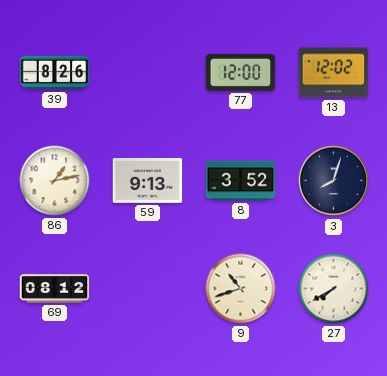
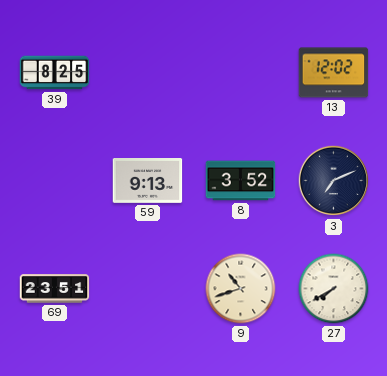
39: 8:26 -> 8:25
77: 12:00 -> none
86: 1:13 -> none
3: 8:03 -> 7:11
69: 08:12 -> 23:51
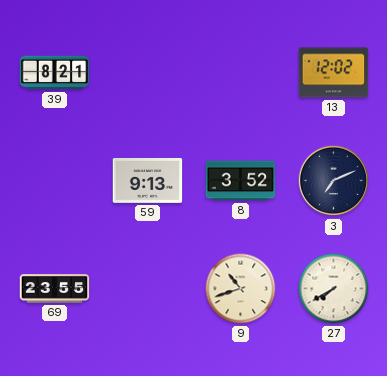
39: 8:25 -> 8:21
69: 23:51 -> 23:55
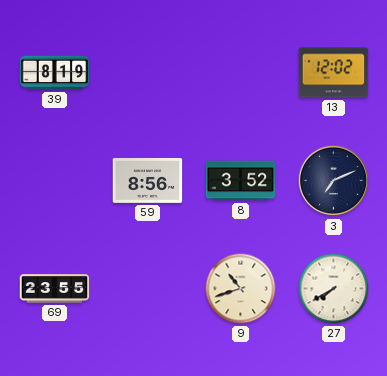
39: 8:21 -> 8:19
59: 9:13 -> 8:56
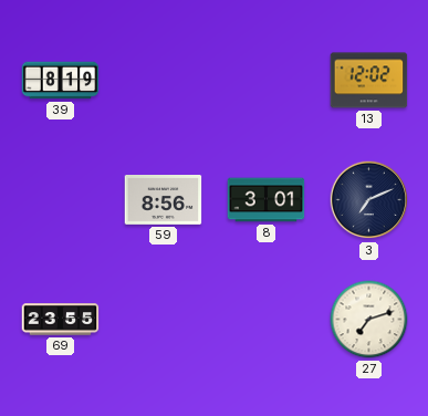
8: 3:52 -> 3:01
9: 10:42 -> none
27: 7:40 -> 7:12
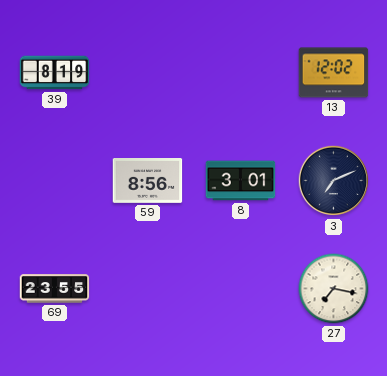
27: 7:12 -> 7:17
